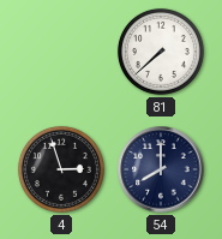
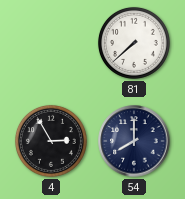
4: 2:57 -> 2:55
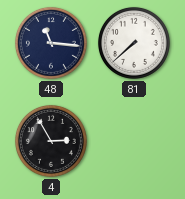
48: none -> 11:16
54: 8:00 -> none
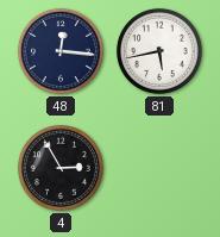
48: 11:16 -> 12:16
81: 7:38 -> 5:43
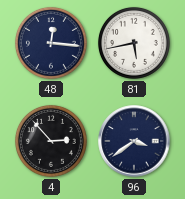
4: 2:55 -> 2:53
96: none -> 3:39
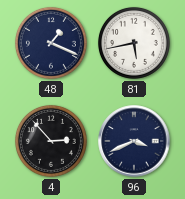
48: 12:16 -> 1:19
96: 3:39 -> 3:41
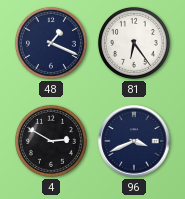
81: 5:43 -> 6:24
4: 2:53 -> 2:50
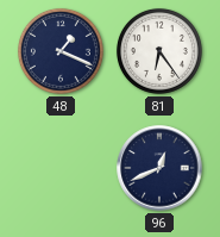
4: 2:50 -> none
96: 3:41 -> 12:41
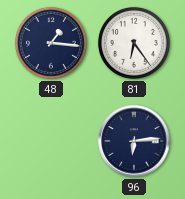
48: 1:19 -> 1:16
96: 12:41 -> 6:14
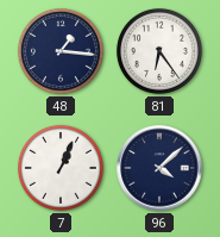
7: none -> 1:04
96: 6:14 -> 4:08
